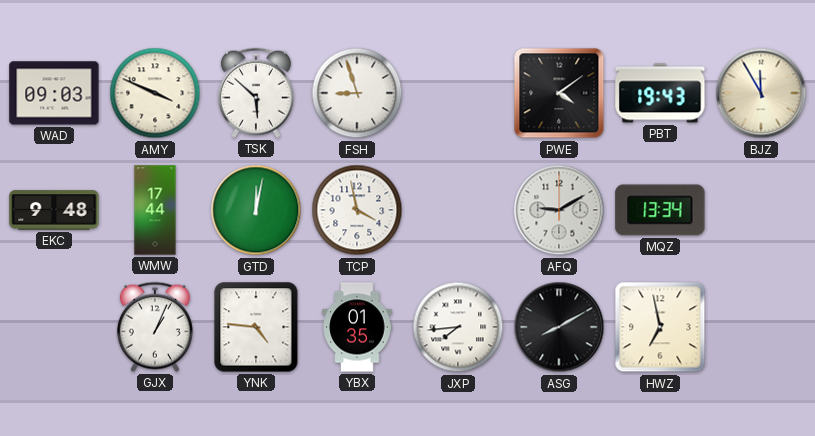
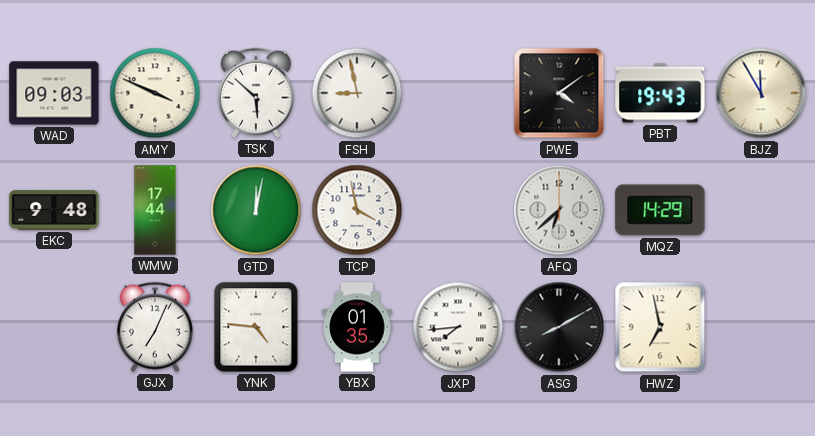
FSH: 8:57 -> 8:58
AFQ: 9:10 -> 6:38
MQZ: 13:34 -> 14:29
GJX: 1:04 -> 7:04
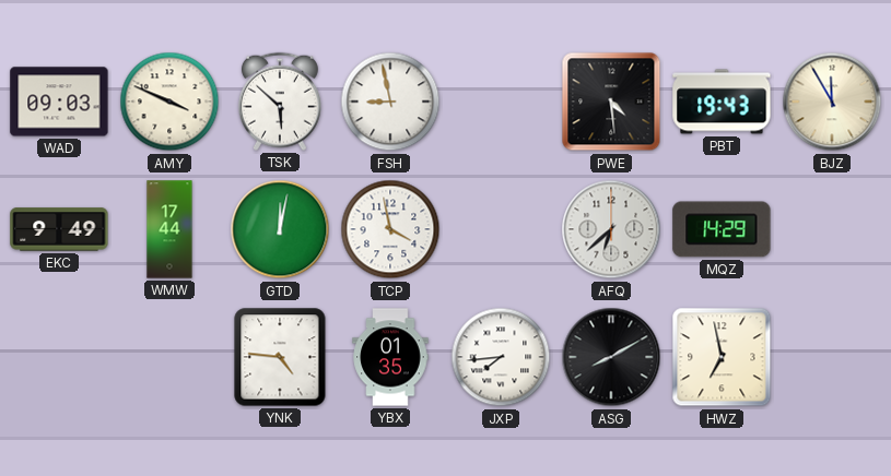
PWE: 4:09 -> 4:29
EKC: 9:48 -> 9:49
GJX: 7:04 -> none
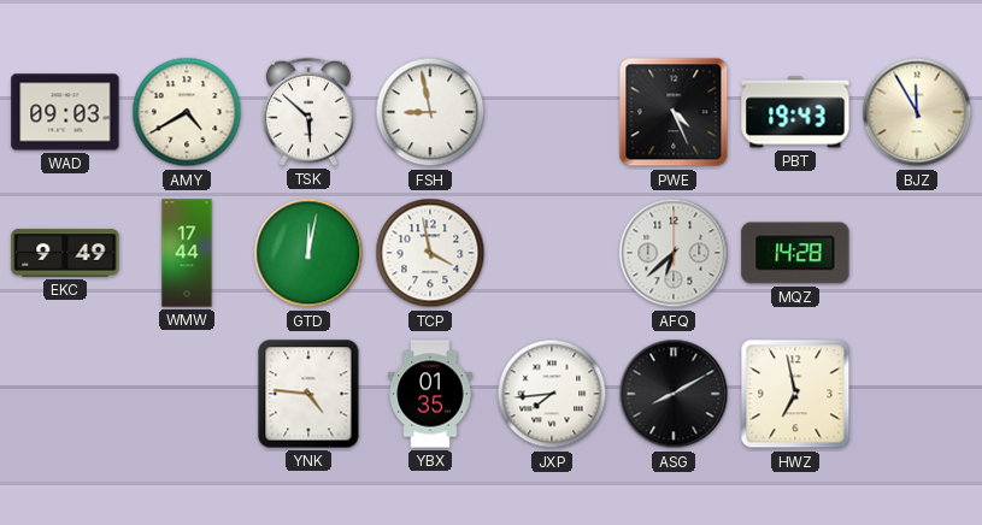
AMY: 3:49 -> 4:40
PWE: 4:29 -> 4:26
MQZ: 14:29 -> 14:28
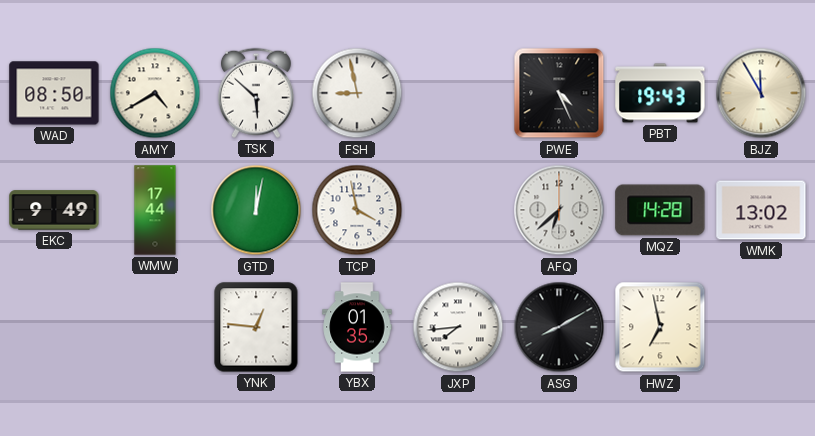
WAD: 09:03 -> 08:50
WMK: none -> 13:02
YNK: 4:46 -> 12:46
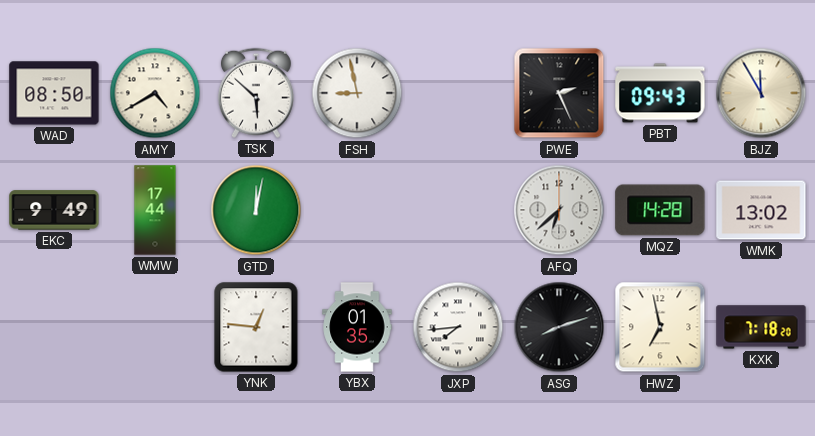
PWE: 4:26 -> 2:26
PBT: 19:43 -> 09:43
TCP: 3:58 -> none
ASG: 8:10 -> 8:12
KXK: none -> 7:18
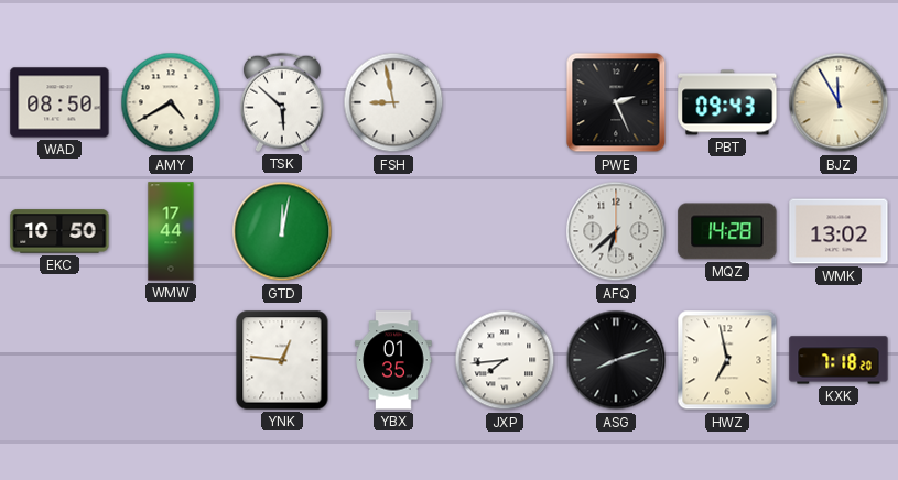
EKC: 9:49 -> 10:50
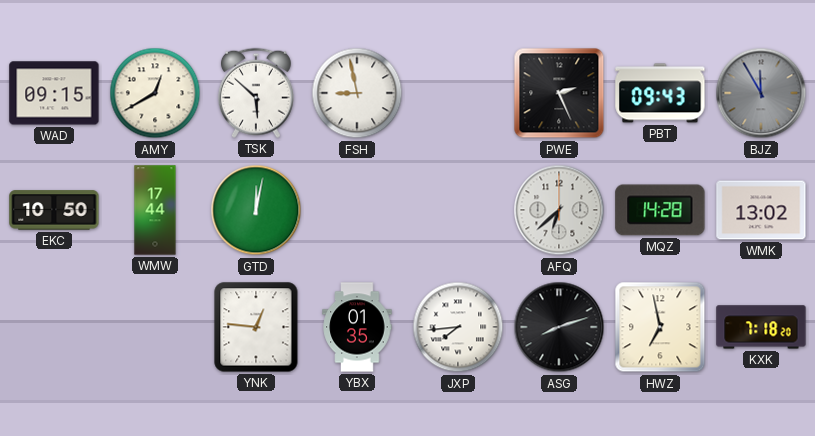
WAD: 08:50 -> 09:15
AMY: 4:40 -> 12:40
BJZ dial: cream -> grey
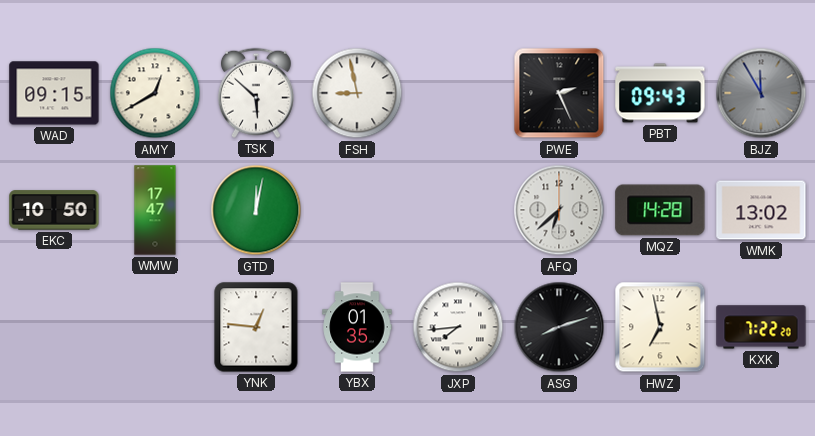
WMW: 17:44 -> 17:47
KXK: 7:18 -> 7:22
